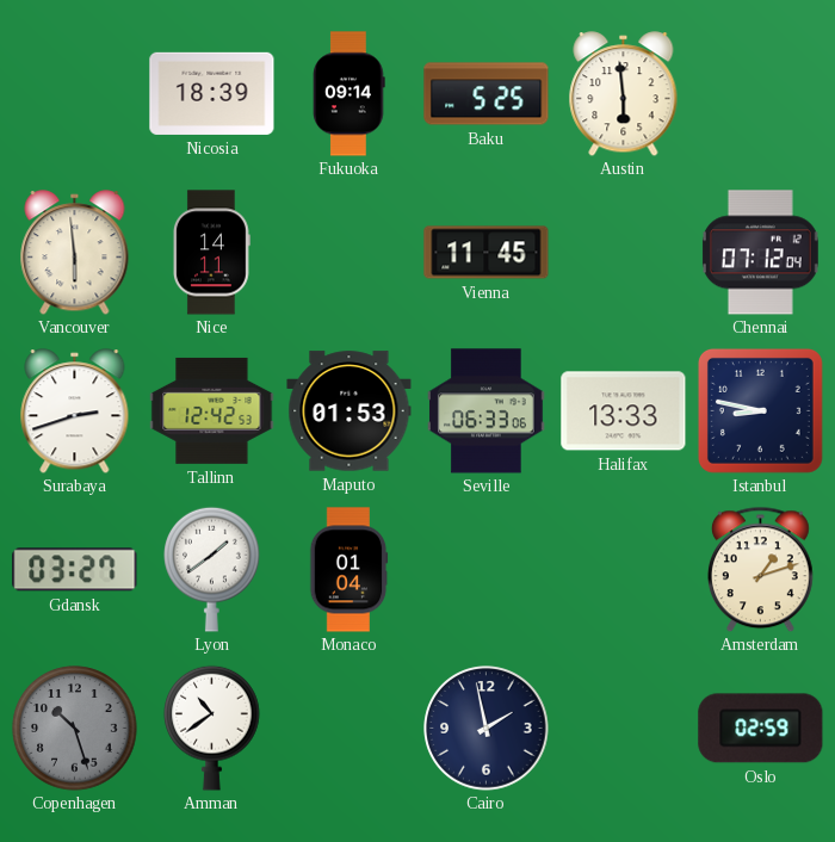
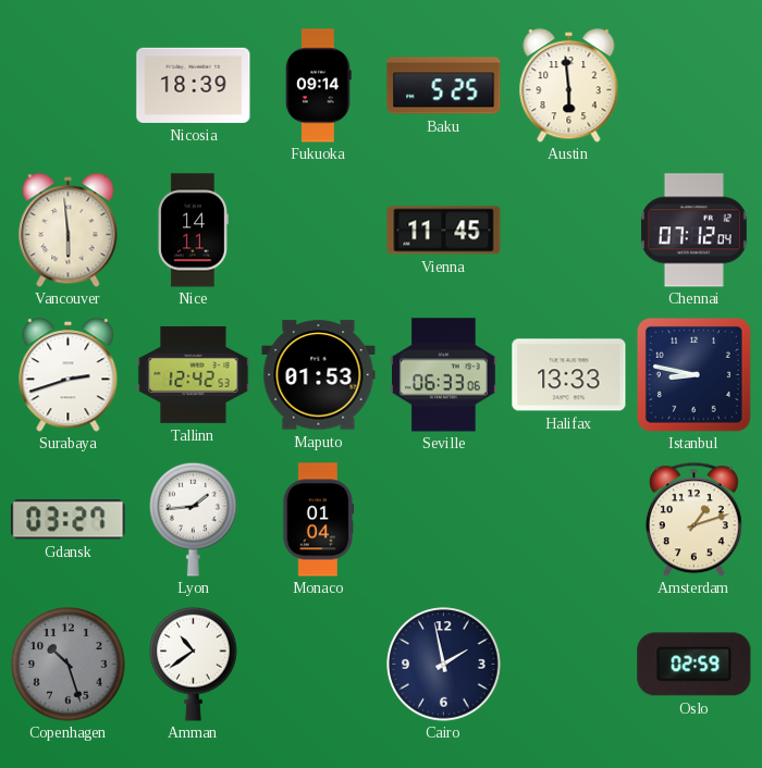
Lyon: 1:39 -> 1:44
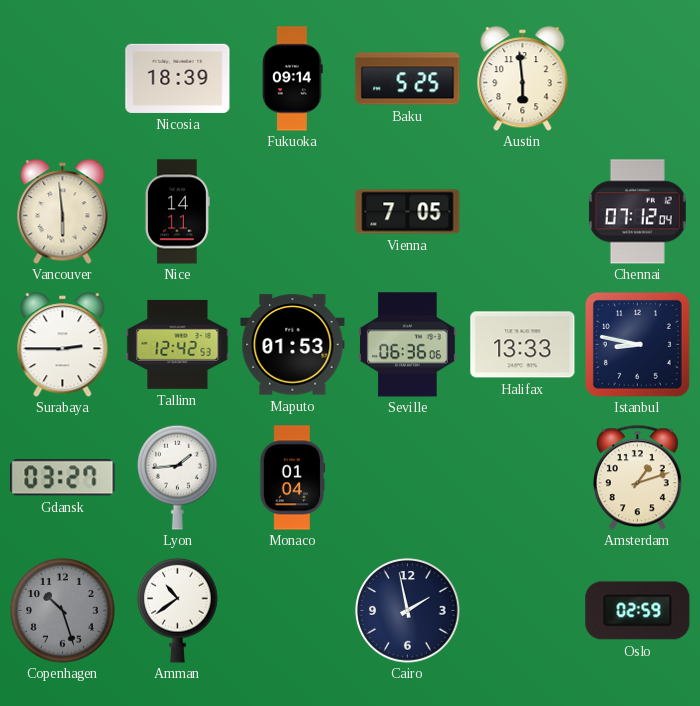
Vienna: 11:45 -> 7:05
Surabaya: 2:42 -> 2:45
Seville: 06:33 -> 06:36
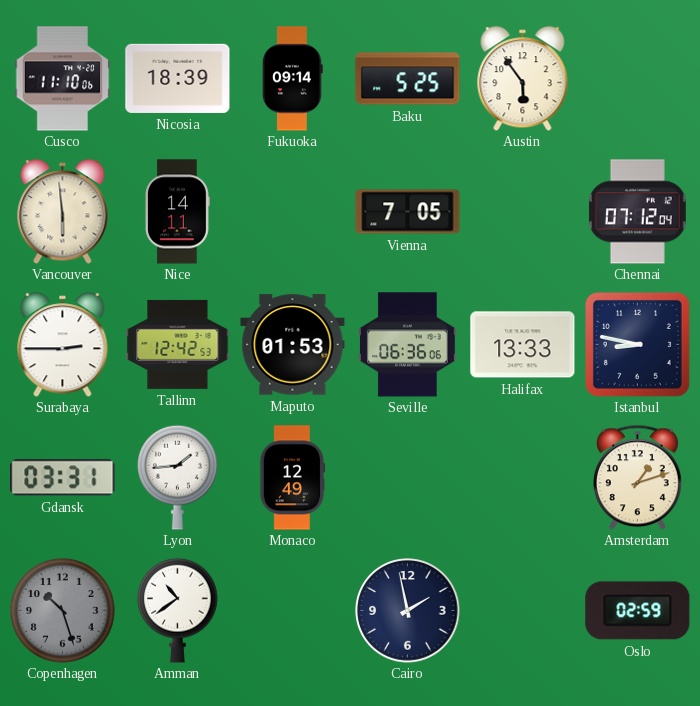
Cusco: none -> 11:10
Austin: 5:59 -> 5:54
Gdansk: 03:27 -> 03:31
Monaco: 01:04 -> 12:49
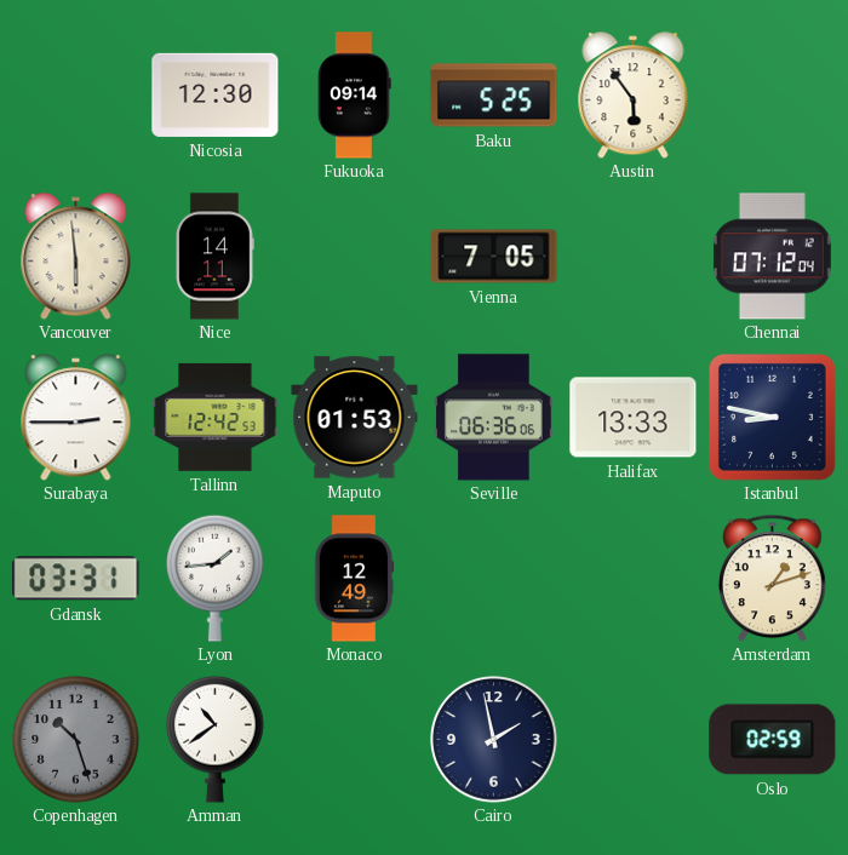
Cusco: 11:10 -> none
Nicosia: 18:39 -> 12:30
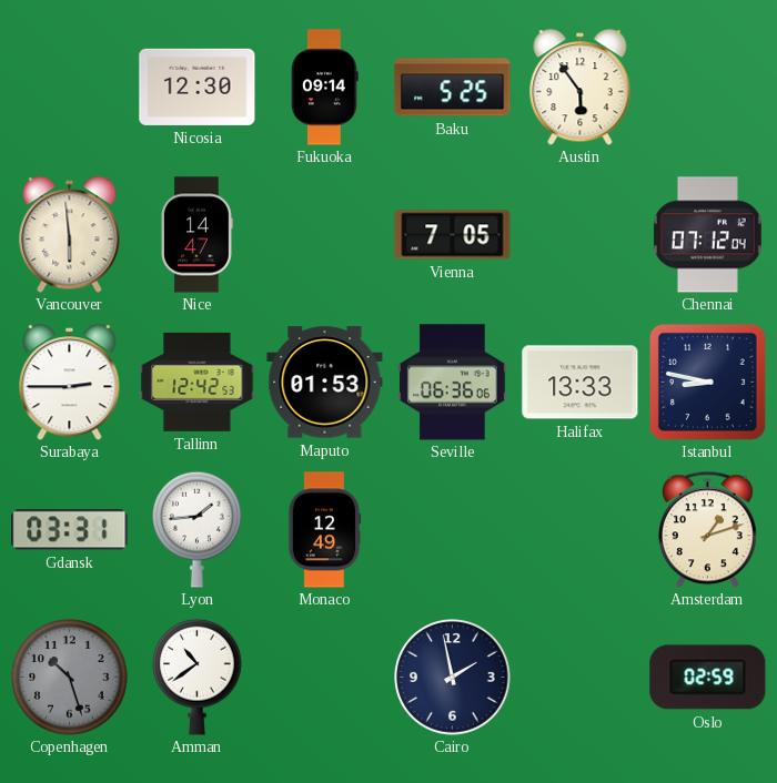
Nice: 14:11 -> 14:47
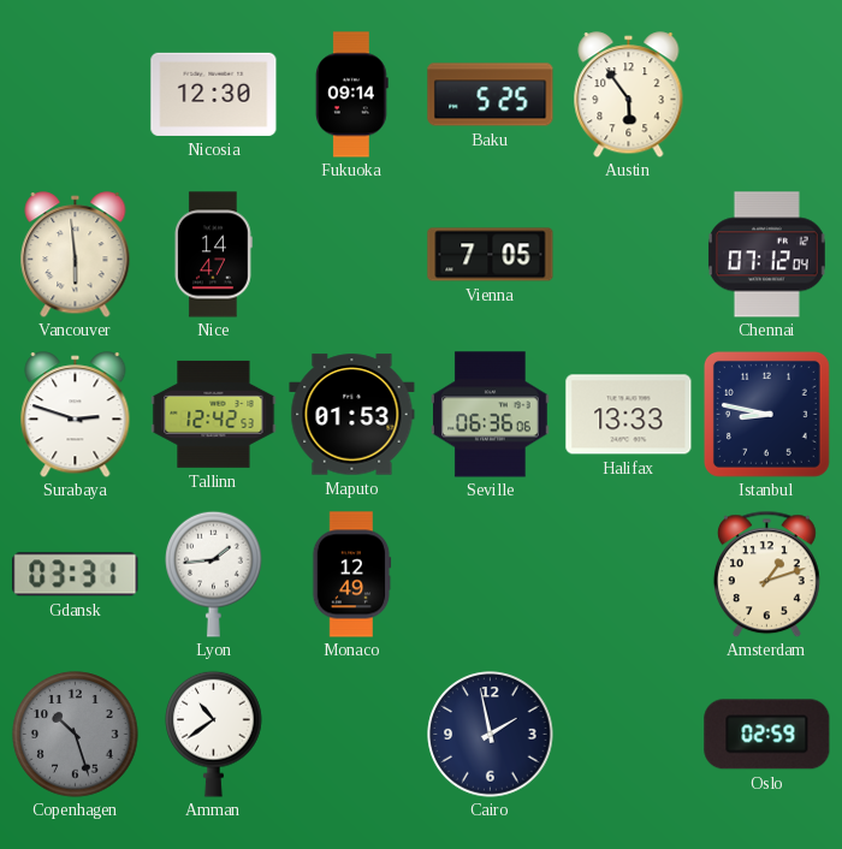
Surabaya: 2:45 -> 2:48
